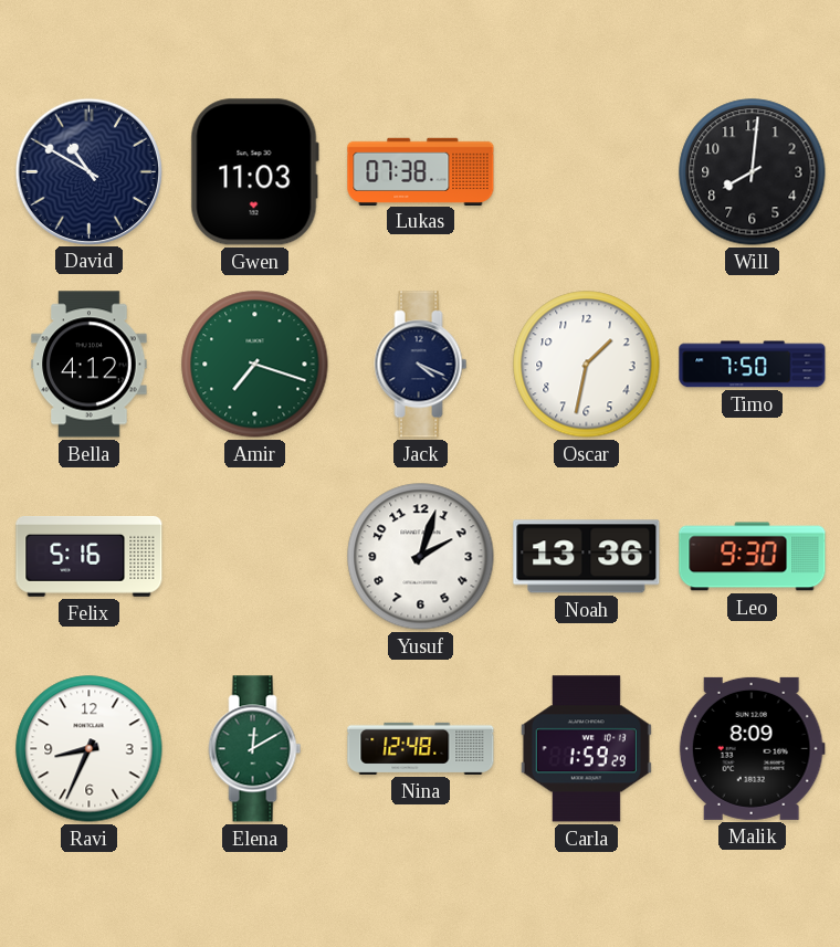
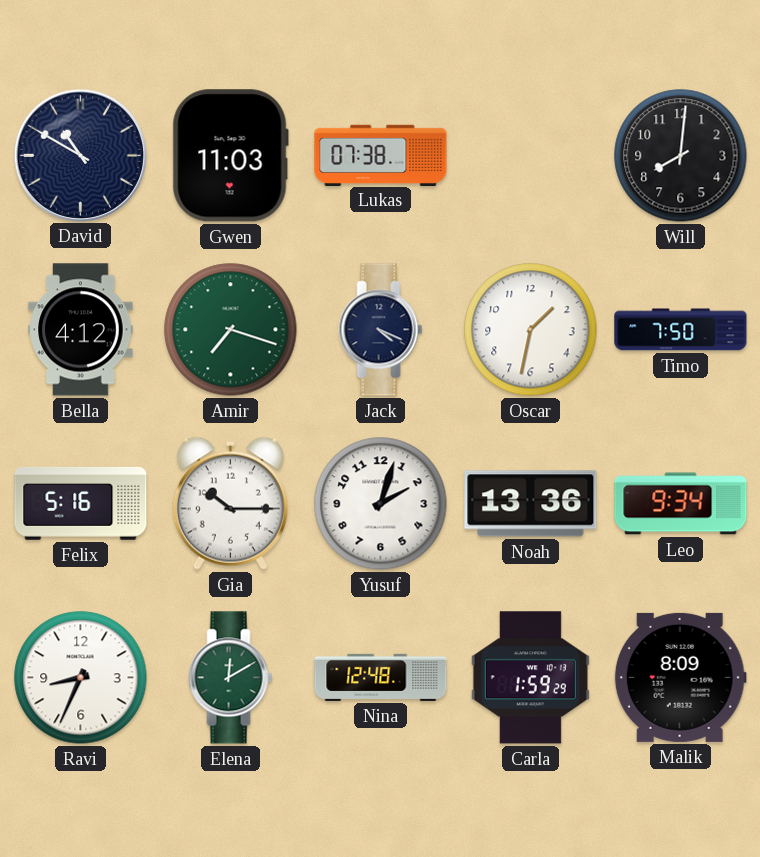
Gia: none -> 10:15
Leo: 9:30 -> 9:34
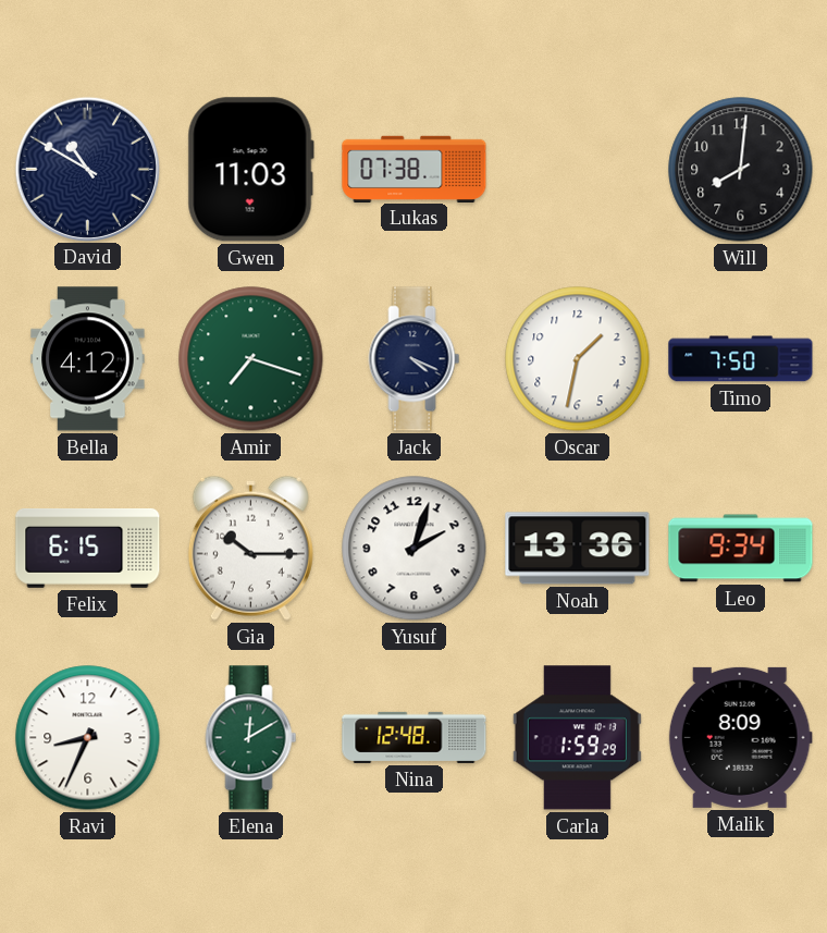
Felix: 5:16 -> 6:15
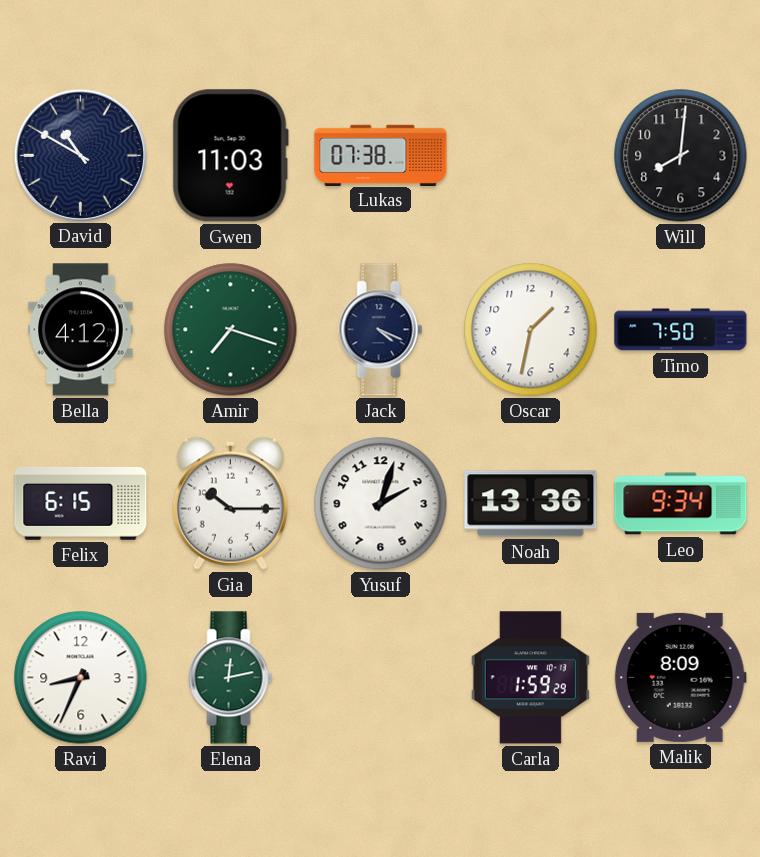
Elena: 12:10 -> 12:13
Nina: 12:48 -> none
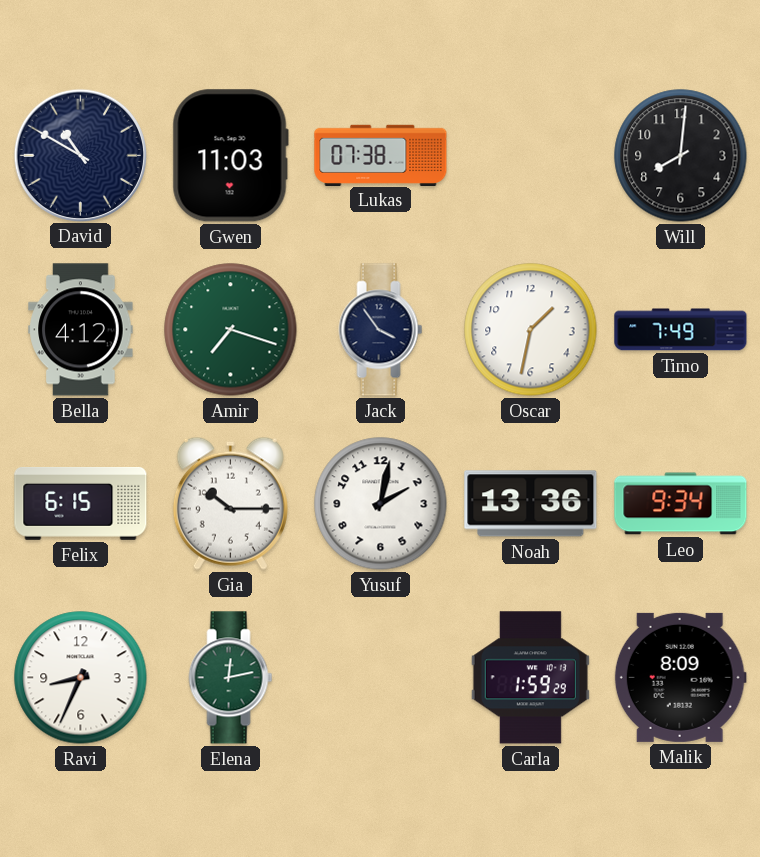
Jack: 4:19 -> 3:54
Timo: 7:50 -> 7:49
Yusuf: 2:03 -> 2:02
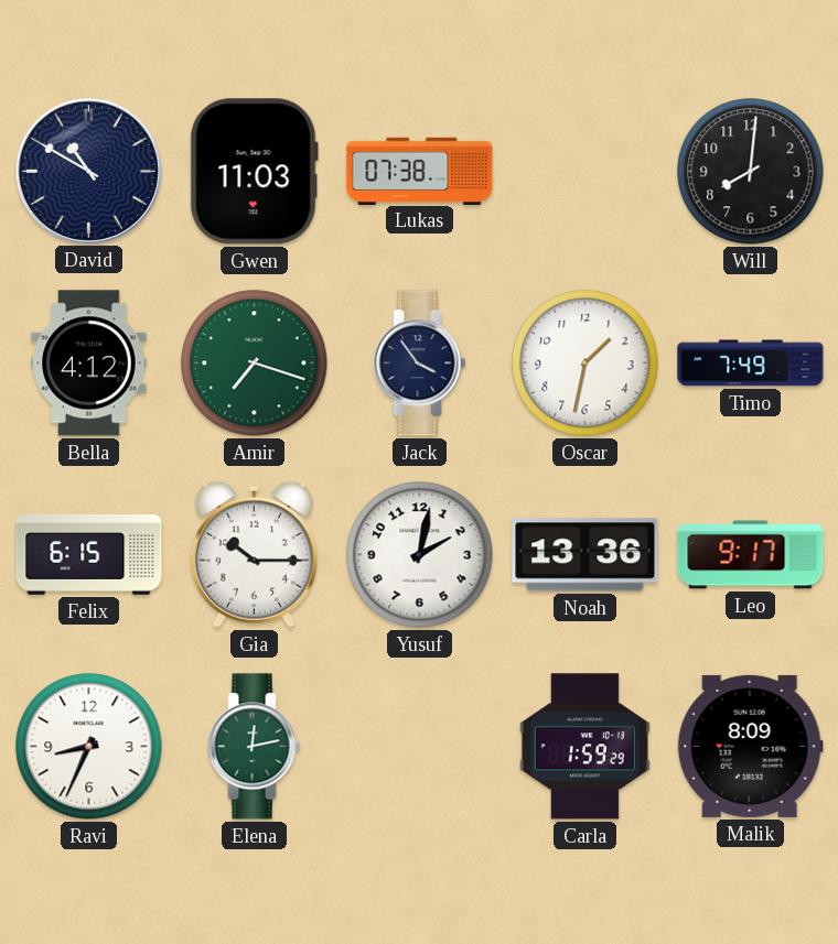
Leo: 9:34 -> 9:17
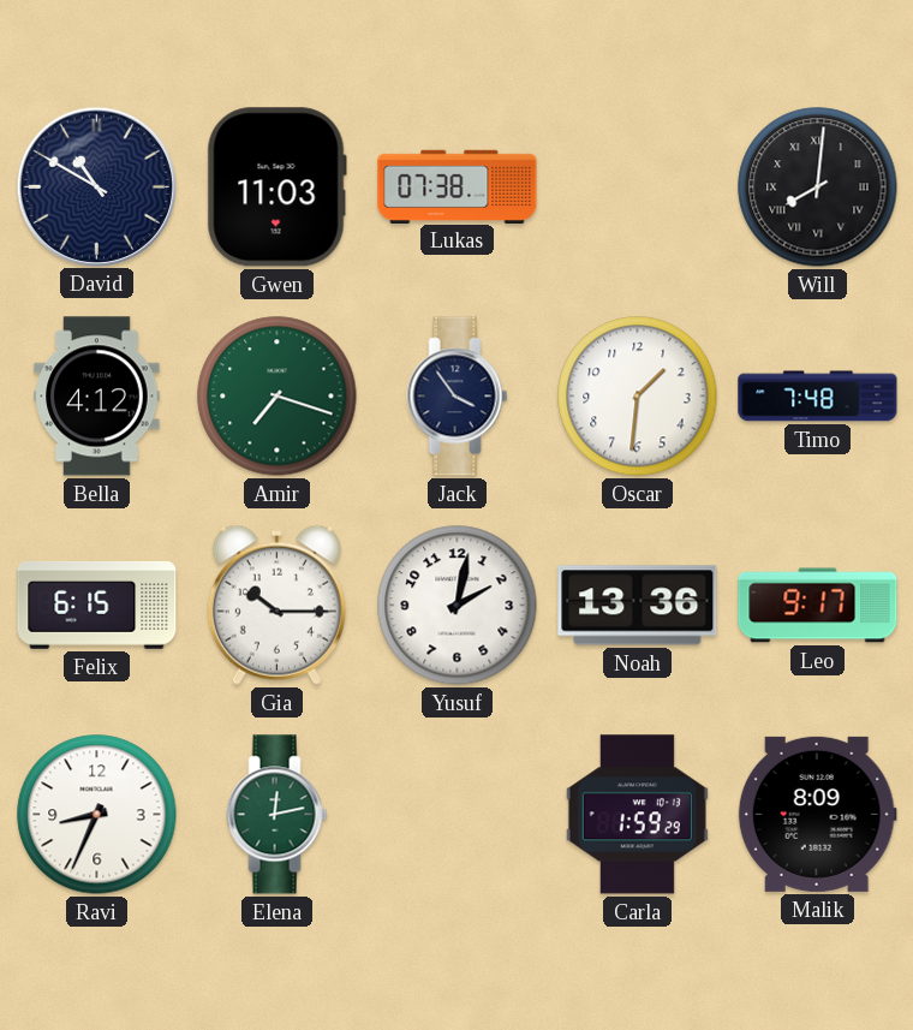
Will numerals: Arabic -> Roman
Oscar: 1:32 -> 1:31
Timo: 7:49 -> 7:48
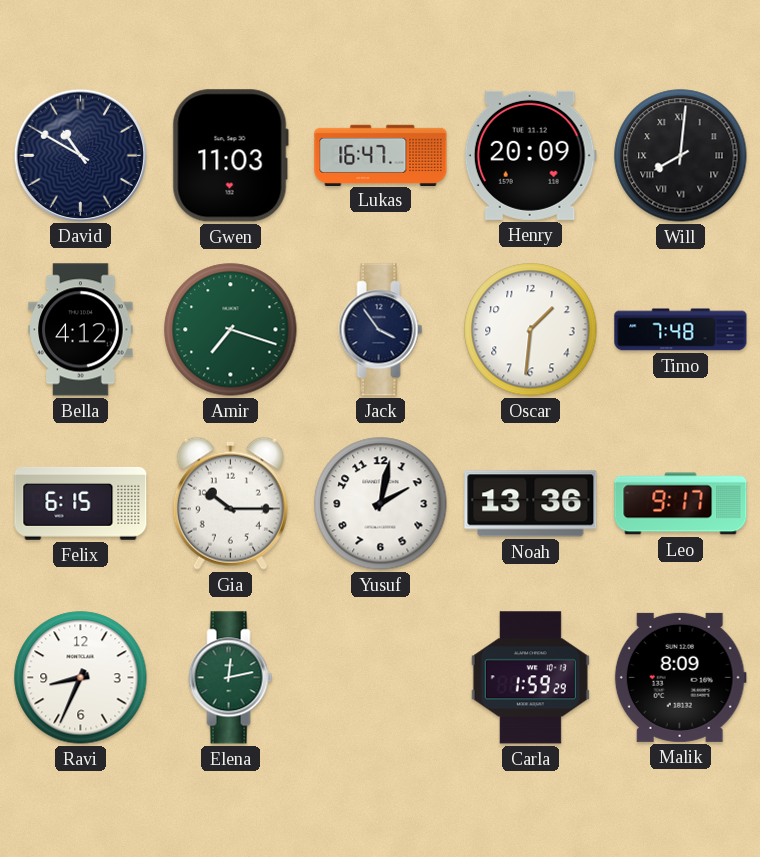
Lukas: 07:38 -> 16:47
Henry: none -> 20:09
